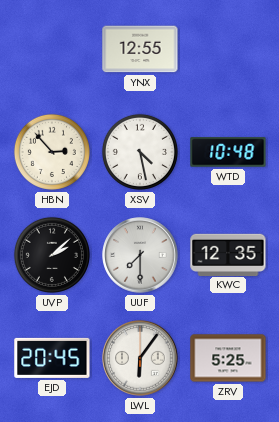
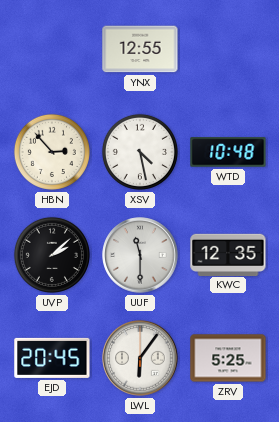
UUF: 7:30 -> 11:30
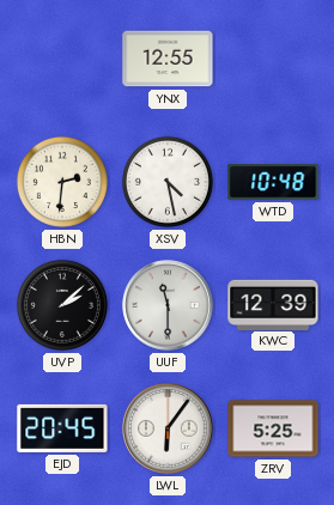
HBN: 2:53 -> 2:31
KWC: 12:35 -> 12:39
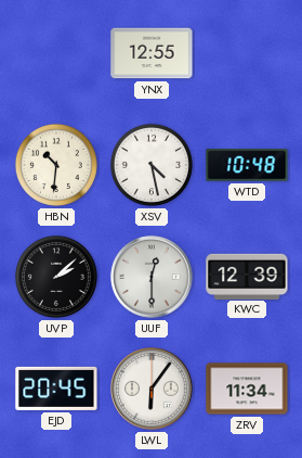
HBN: 2:31 -> 10:31
UUF: 11:30 -> 12:30
ZRV: 5:25 -> 11:34
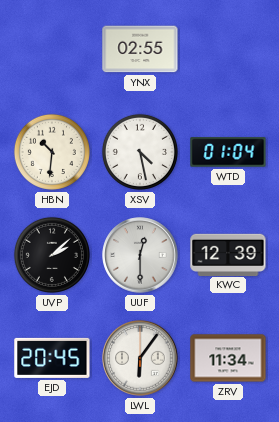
YNX: 12:55 -> 02:55
WTD: 10:48 -> 01:04
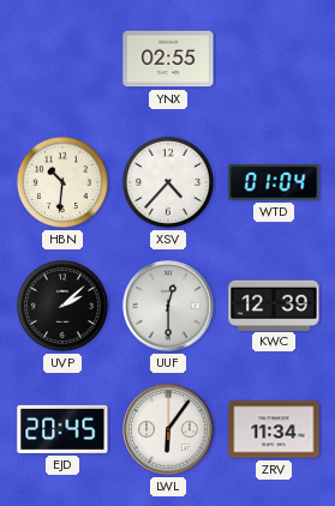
XSV: 4:28 -> 4:37
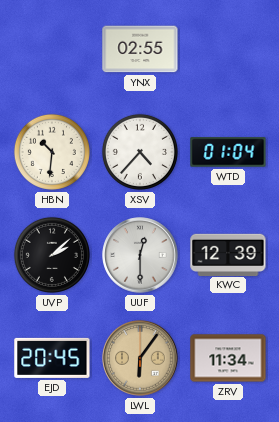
LWL dial: white -> champagne
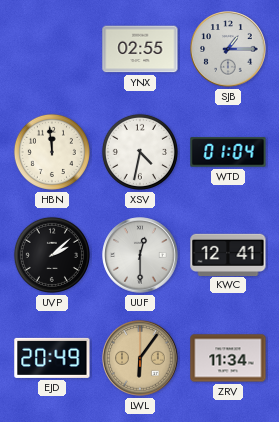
SJB: none -> 1:15
HBN: 10:31 -> 11:59
XSV: 4:37 -> 4:32
KWC: 12:39 -> 12:41
EJD: 20:45 -> 20:49
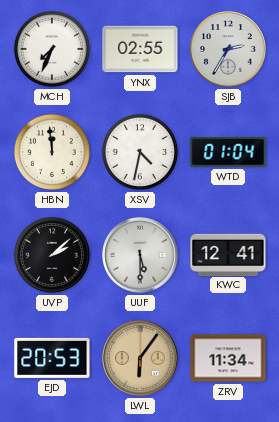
MCH: none -> 7:34
SJB: 1:15 -> 2:35
UUF: 12:30 -> 5:30
EJD: 20:49 -> 20:53
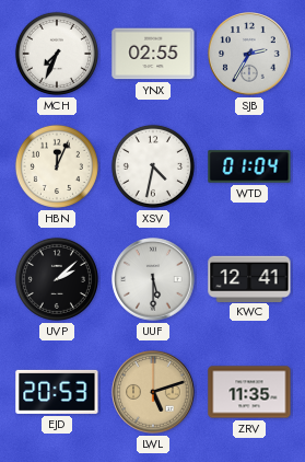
HBN: 11:59 -> 12:04
LWL: 6:06 -> 5:12
ZRV: 11:34 -> 11:35
